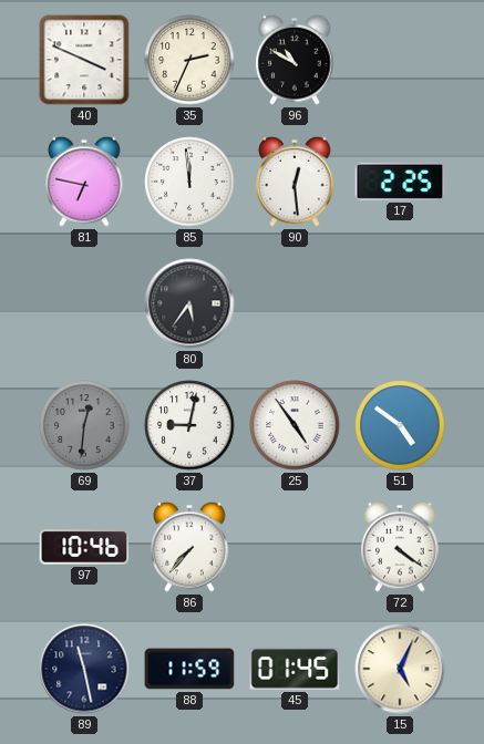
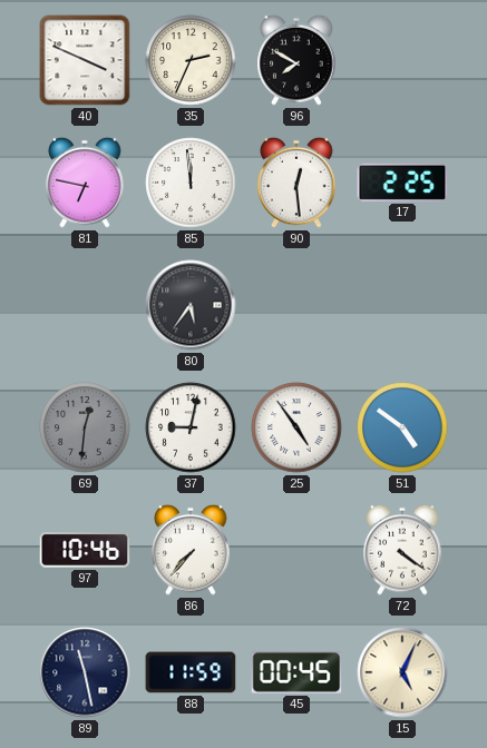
96: 10:50 -> 7:50
45: 01:45 -> 00:45
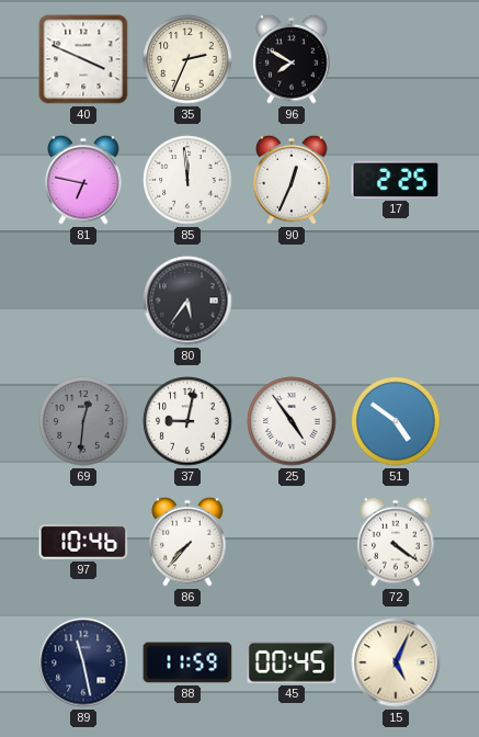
90: 12:29 -> 12:34
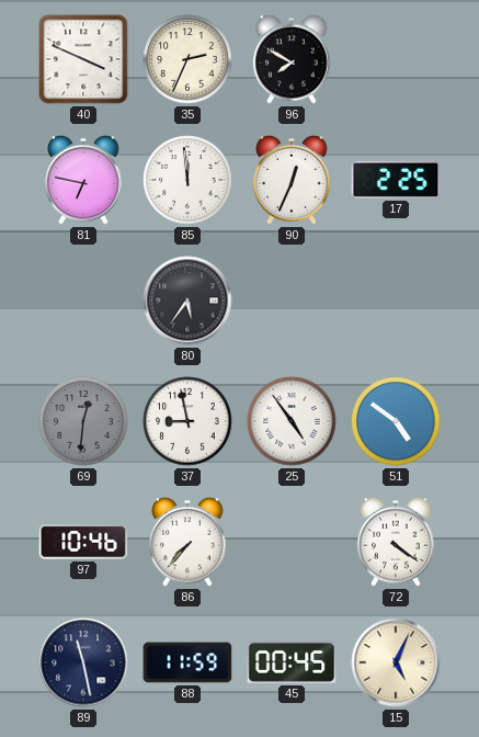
37: 9:02 -> 8:58
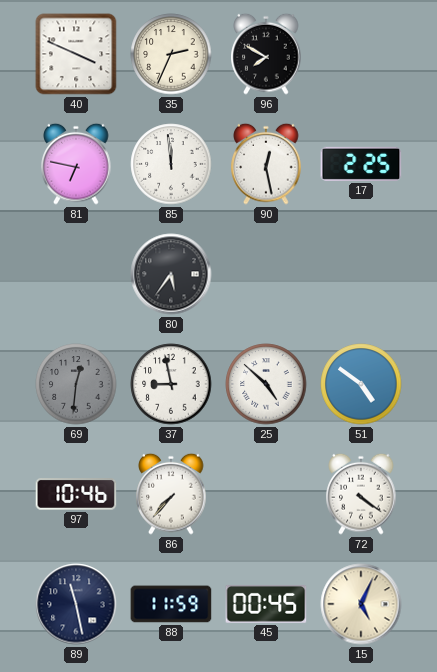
90: 12:34 -> 12:28
25: 4:54 -> 4:52
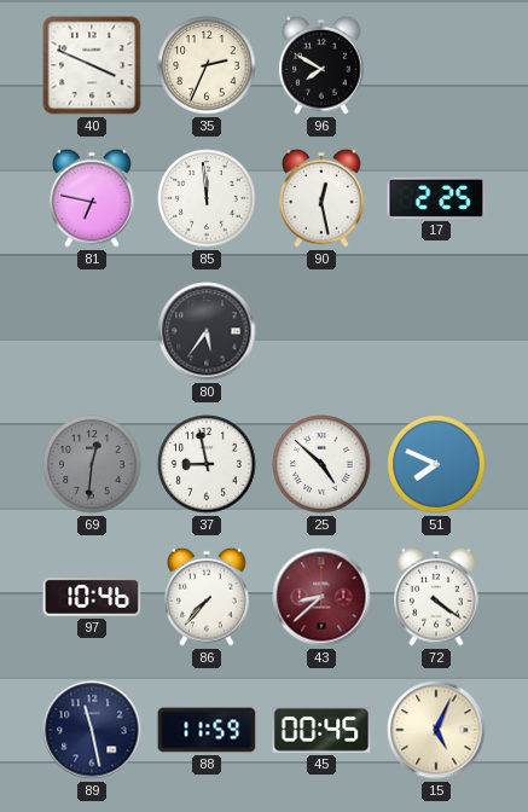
51: 4:51 -> 7:49
43: none -> 8:38
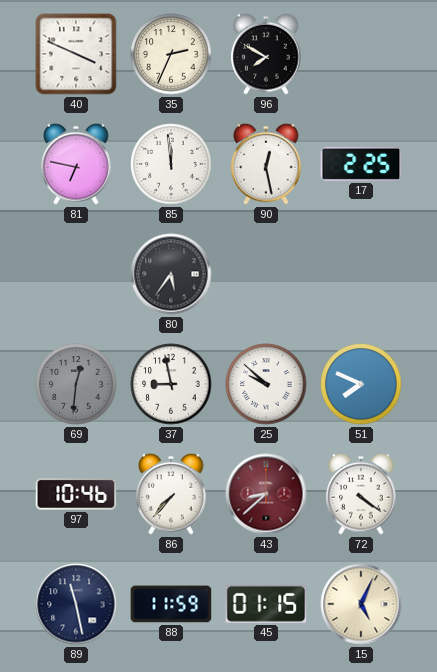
25: 4:52 -> 9:52
45: 00:45 -> 01:15
